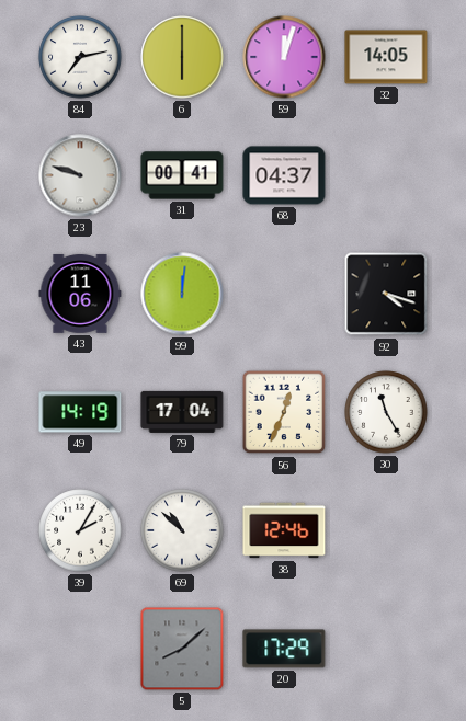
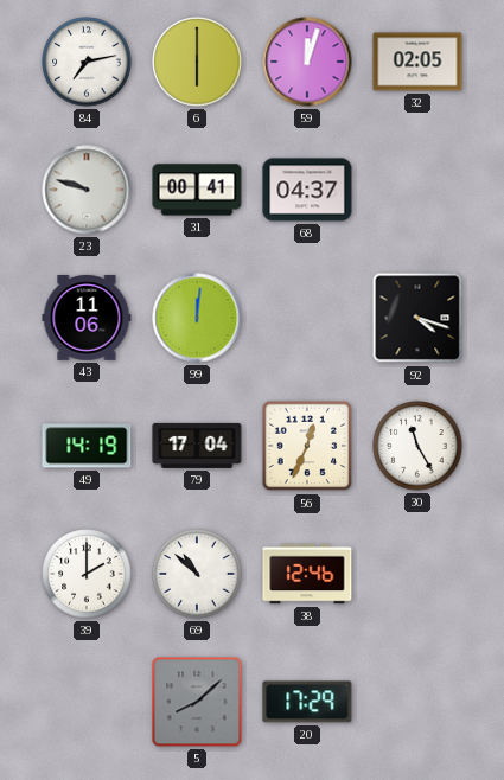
32: 14:05 -> 02:05
39: 2:05 -> 2:00
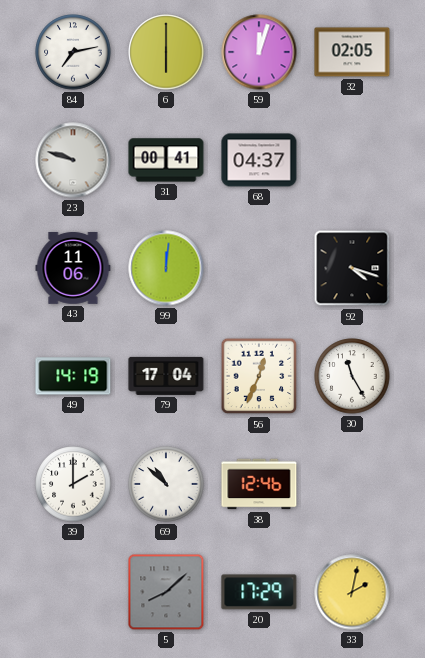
33: none -> 2:02
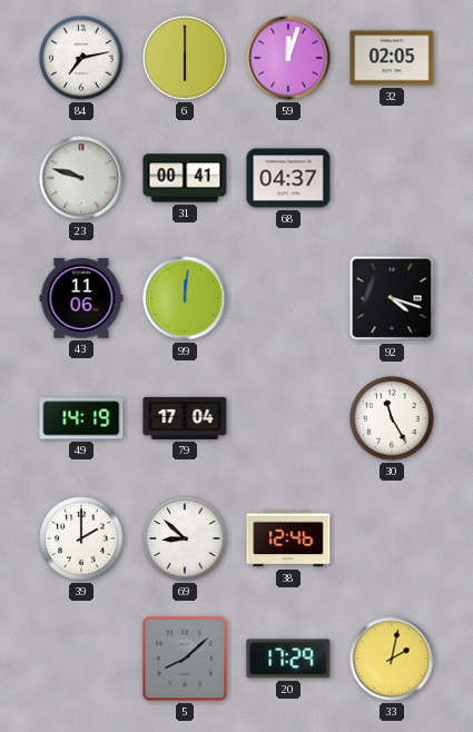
56: 12:34 -> none
69: 10:52 -> 8:52
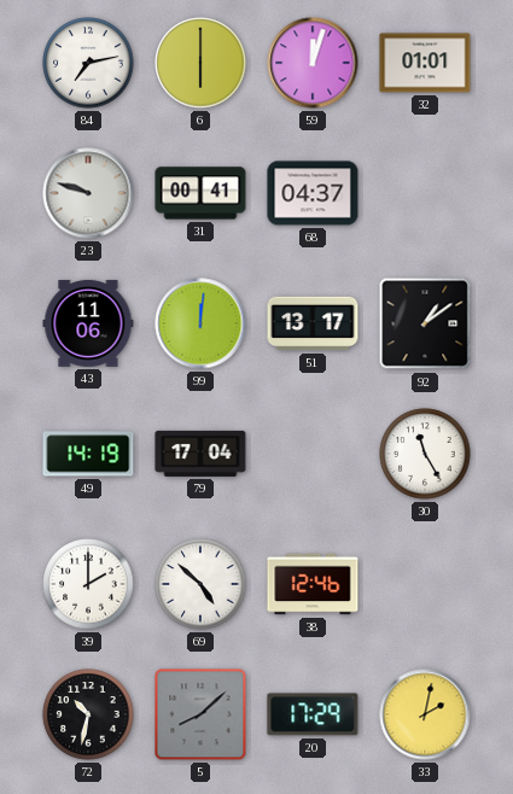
32: 02:05 -> 01:01
51: none -> 13:17
92: 4:18 -> 1:09
69: 8:52 -> 4:52
72: none -> 10:32
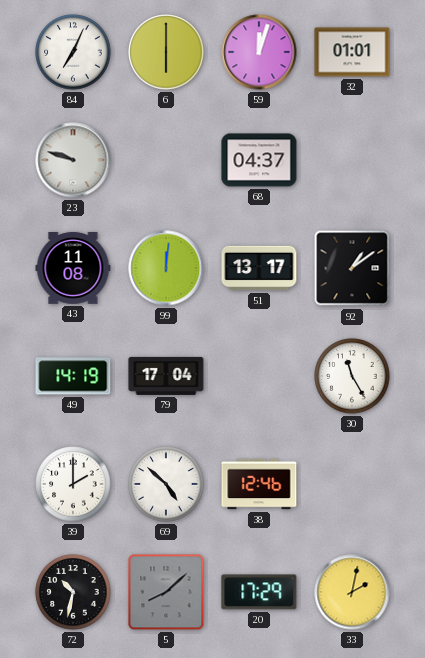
84: 7:13 -> 7:04
31: 00:41 -> none
43: 11:06 -> 11:08
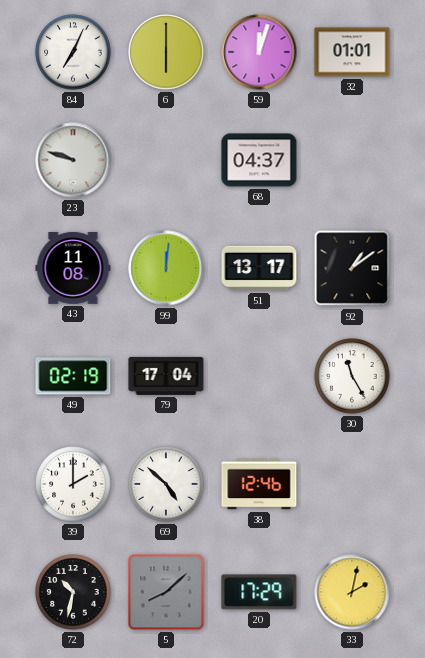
49: 14:19 -> 02:19
